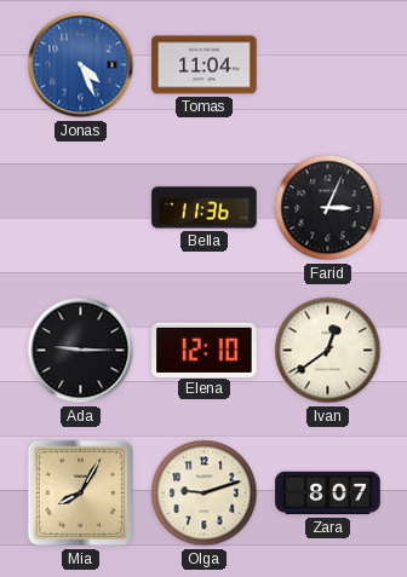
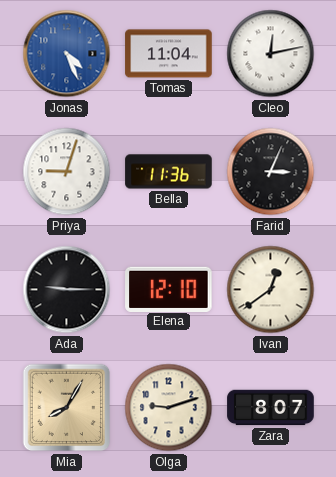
Cleo: none -> 12:13
Priya: none -> 9:03
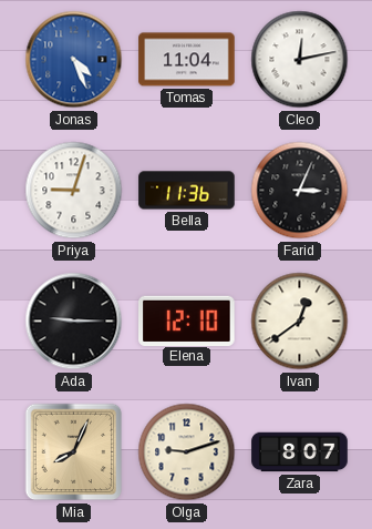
Mia: 8:05 -> 8:04
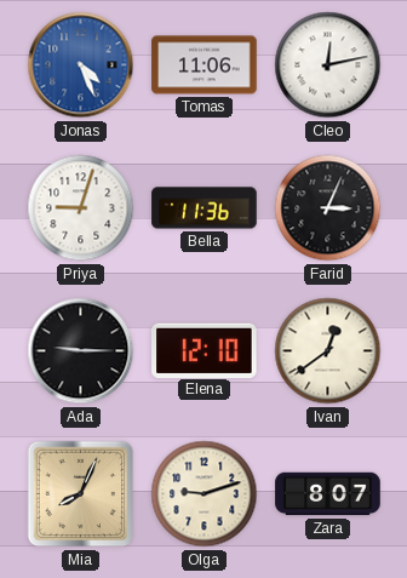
Tomas: 11:04 -> 11:06
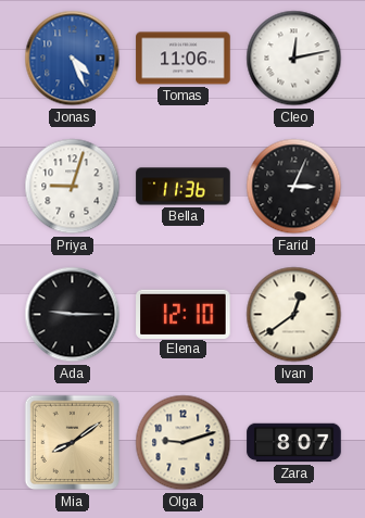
Mia: 8:04 -> 8:09
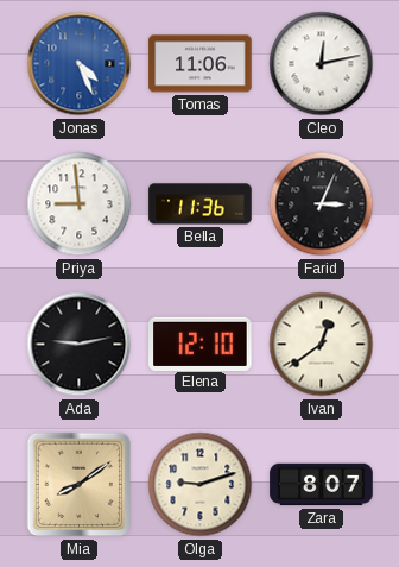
Priya: 9:03 -> 8:59
Ada: 9:15 -> 9:13
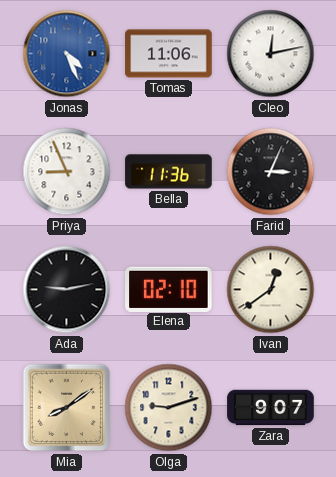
Priya: 8:59 -> 8:56
Elena: 12:10 -> 02:10
Zara: 8:07 -> 9:07
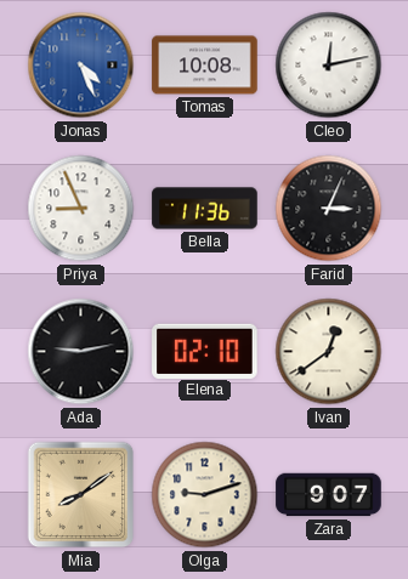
Tomas: 11:06 -> 10:08
